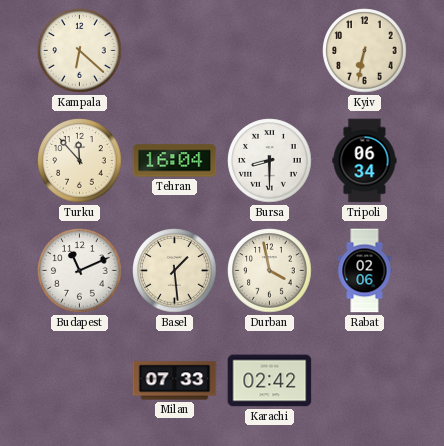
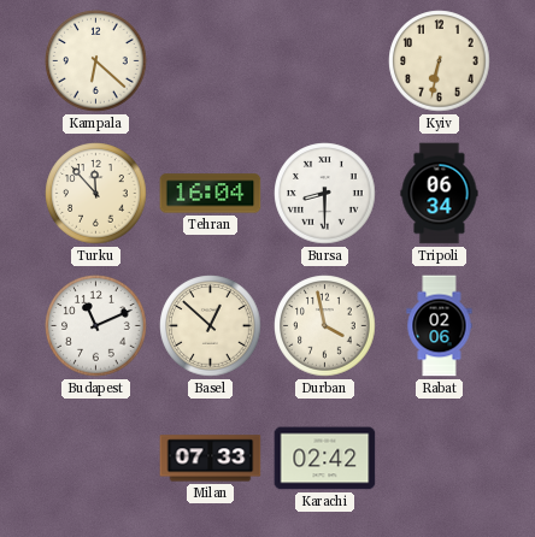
Basel: 1:29 -> 12:52
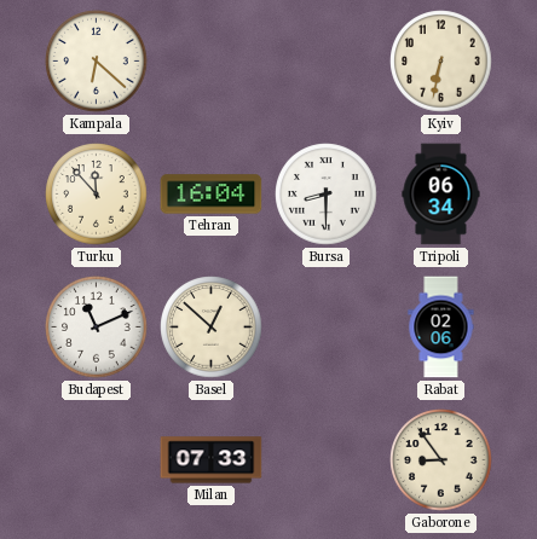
Durban: 3:58 -> none
Karachi: 02:42 -> none
Gaborone: none -> 8:54
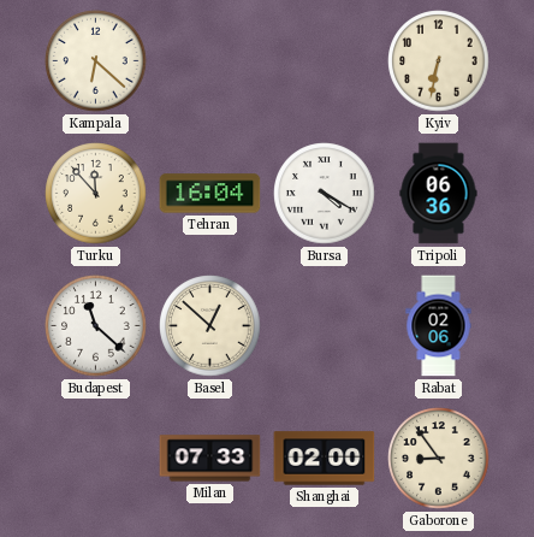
Bursa: 8:30 -> 4:20
Tripoli: 06:34 -> 06:36
Budapest: 11:11 -> 11:22
Shanghai: none -> 02:00
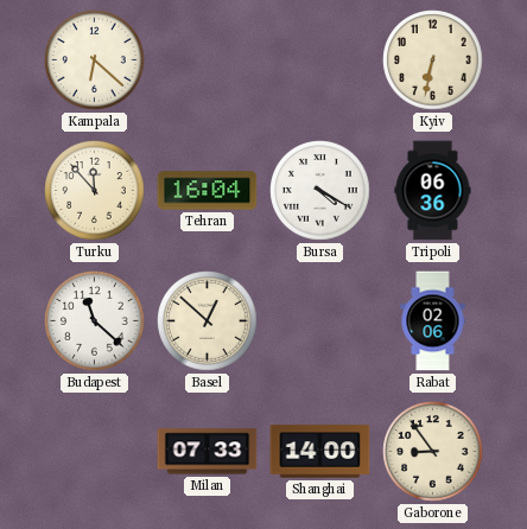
Shanghai: 02:00 -> 14:00
